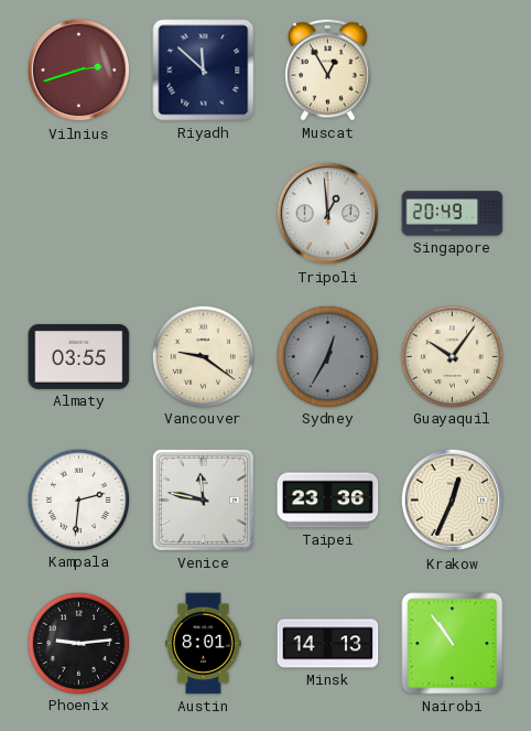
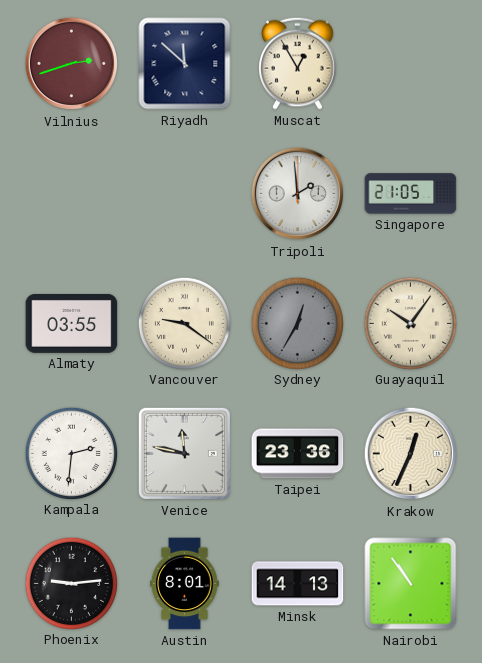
Tripoli: 12:59 -> 1:59
Singapore: 20:49 -> 21:05
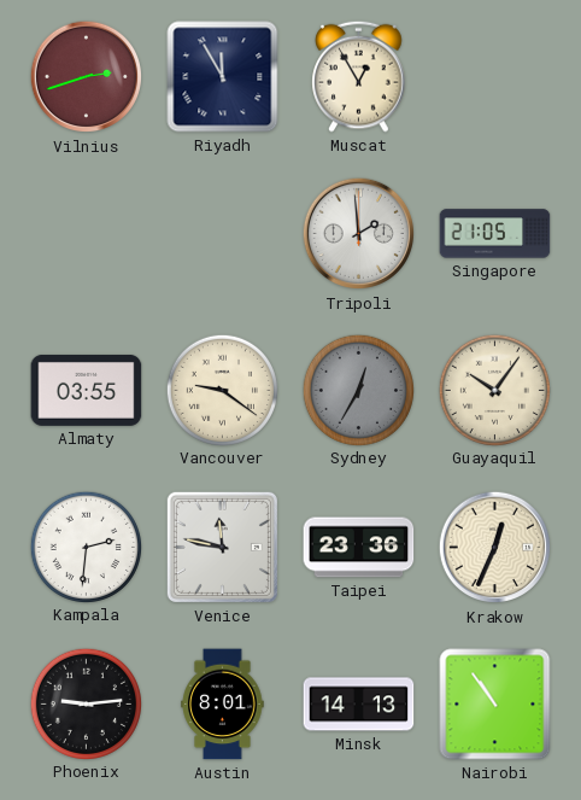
Riyadh: 11:52 -> 11:55
